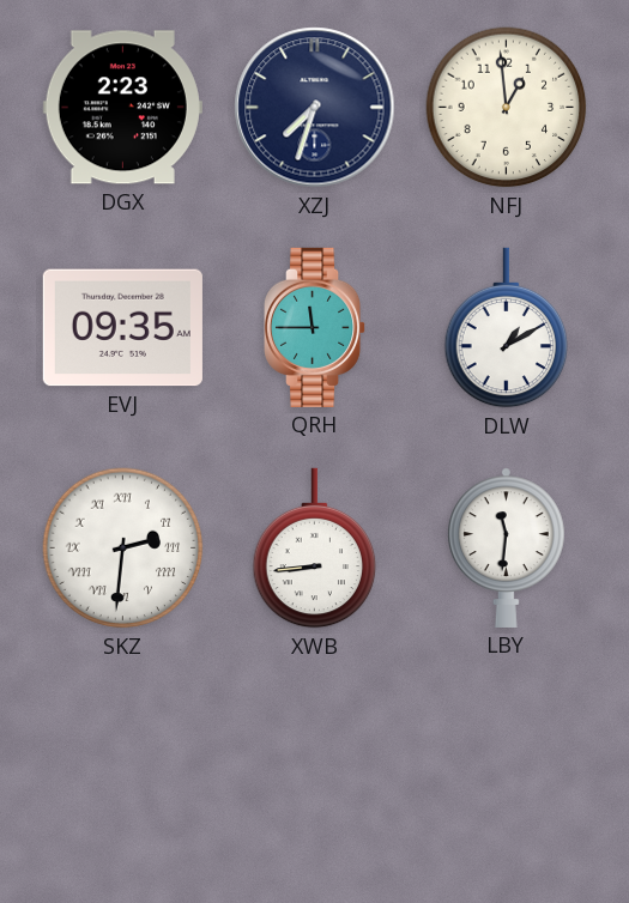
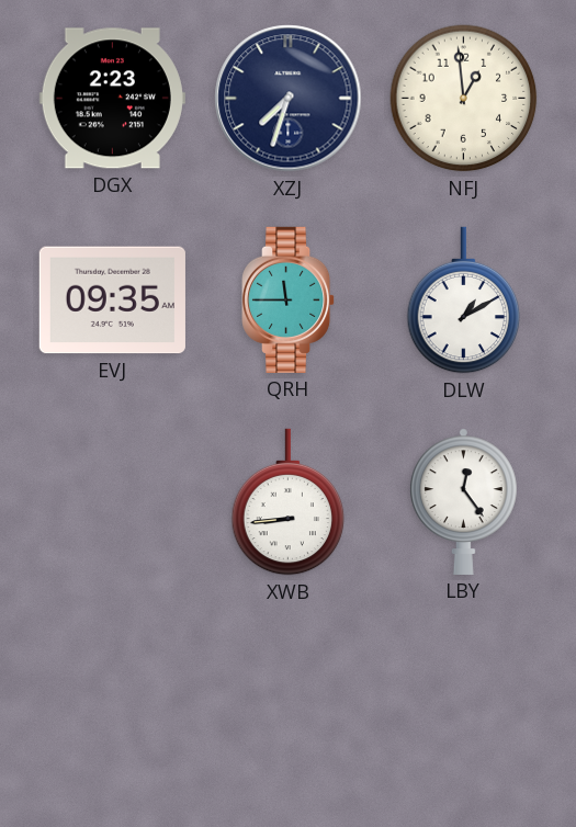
SKZ: 2:31 -> none
LBY: 11:31 -> 12:24
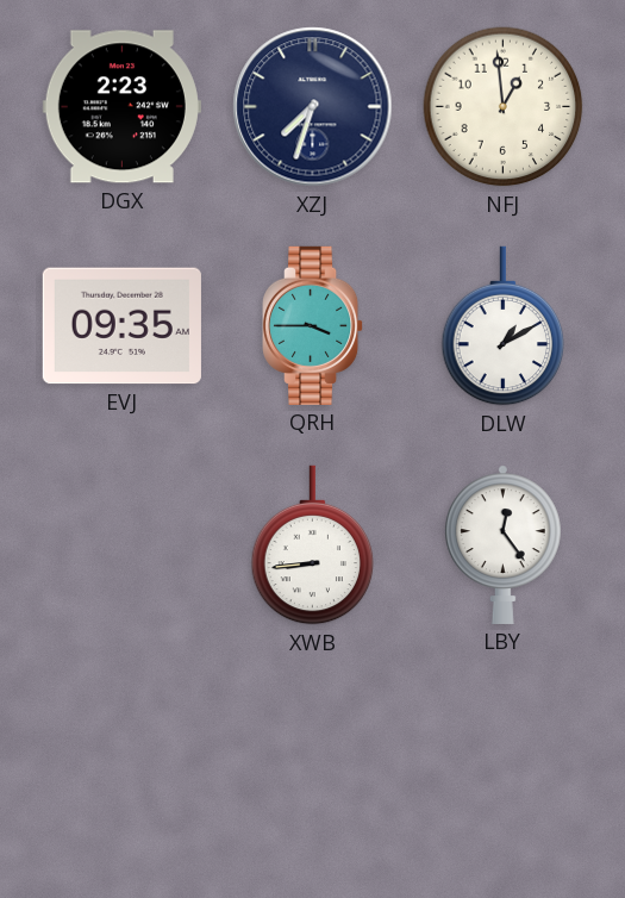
QRH: 11:45 -> 3:45
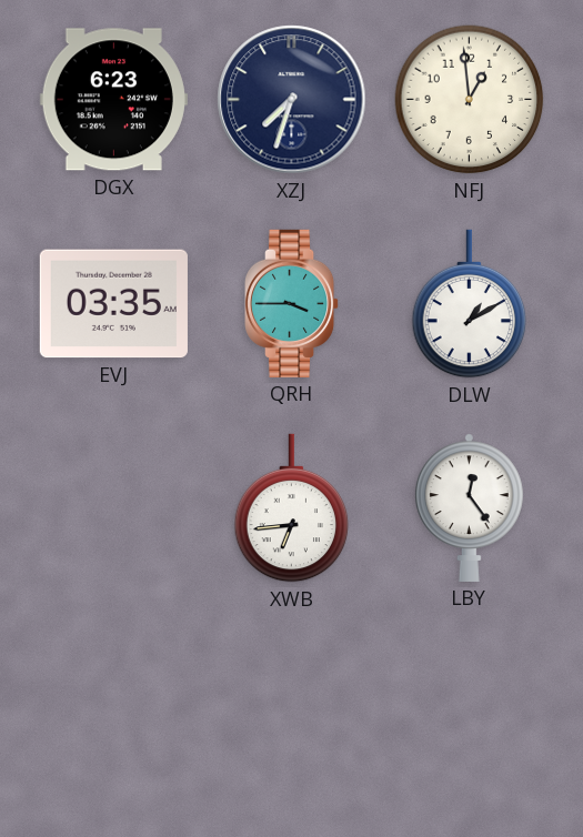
DGX: 2:23 -> 6:23
EVJ: 09:35 -> 03:35
XWB: 8:44 -> 6:44
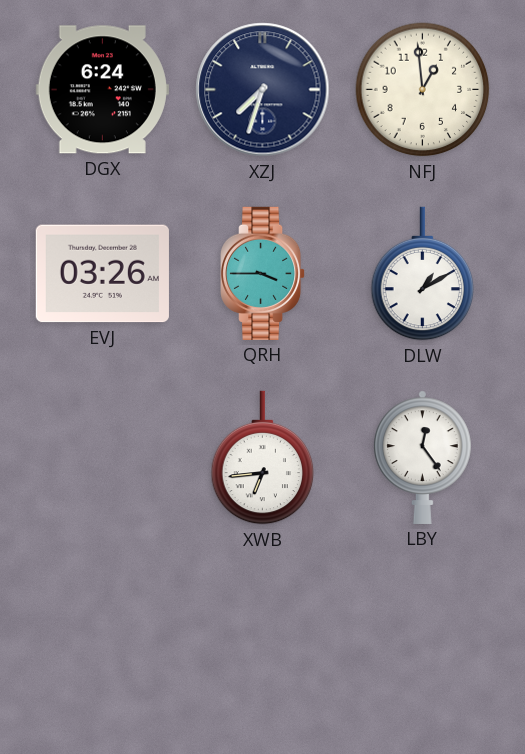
DGX: 6:23 -> 6:24
EVJ: 03:35 -> 03:26
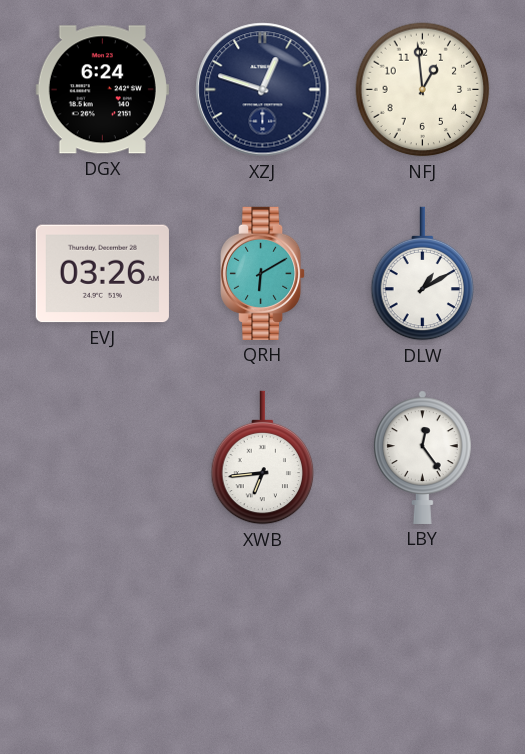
XZJ: 7:33 -> 12:48
QRH: 3:45 -> 6:10
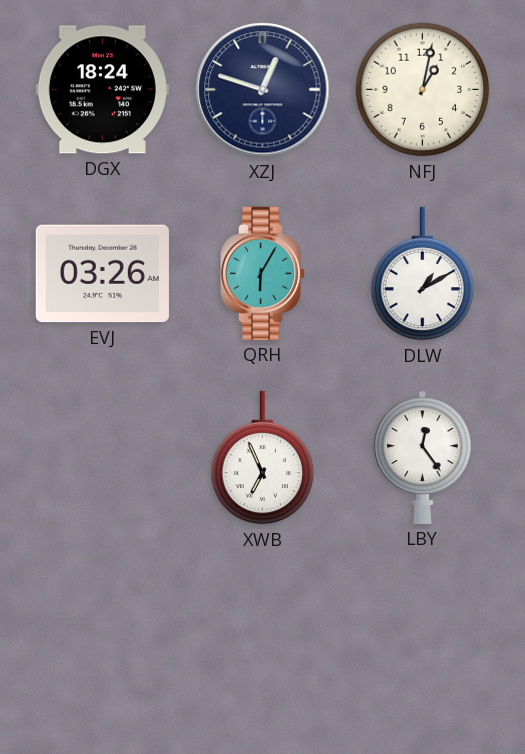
DGX: 6:24 -> 18:24
NFJ: 12:59 -> 1:02
QRH: 6:10 -> 6:05
XWB: 6:44 -> 6:56
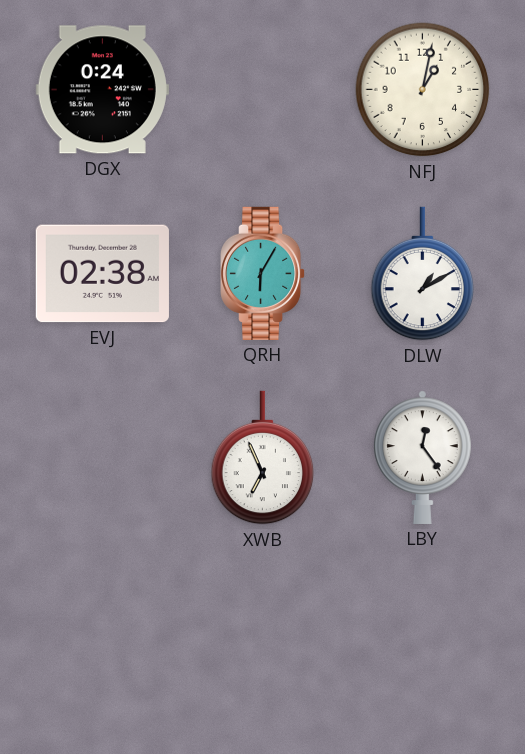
DGX: 18:24 -> 0:24
XZJ: 12:48 -> none
EVJ: 03:26 -> 02:38
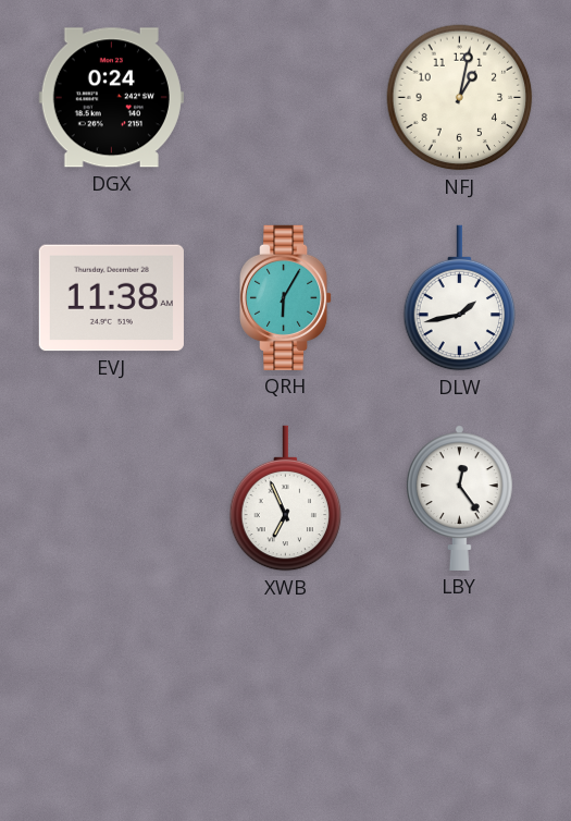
EVJ: 02:38 -> 11:38
DLW: 1:10 -> 1:43
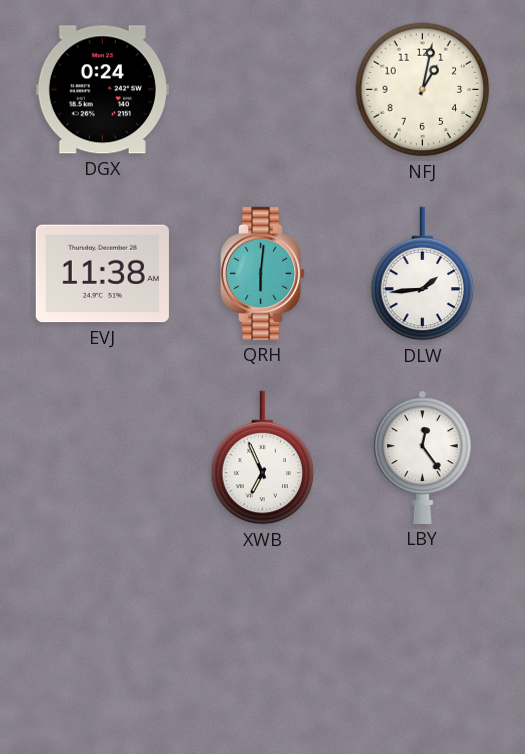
QRH: 6:05 -> 6:01
DLW: 1:43 -> 1:44
